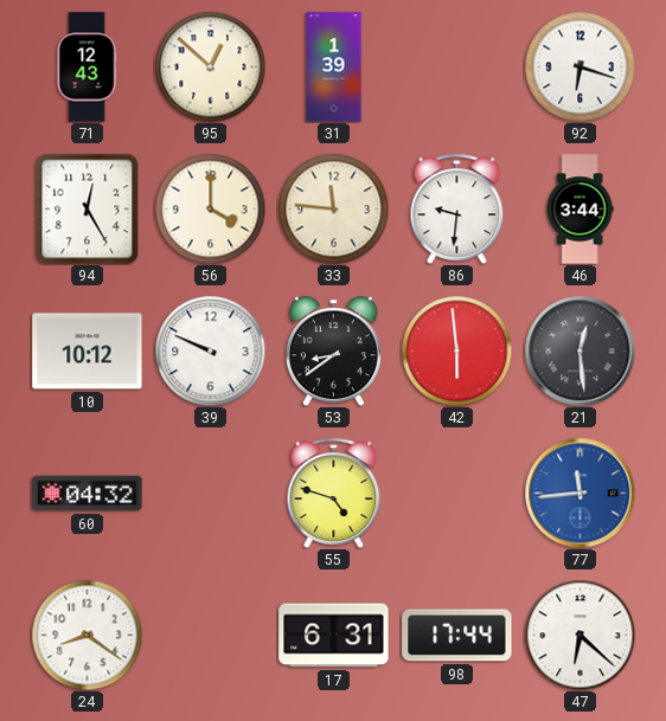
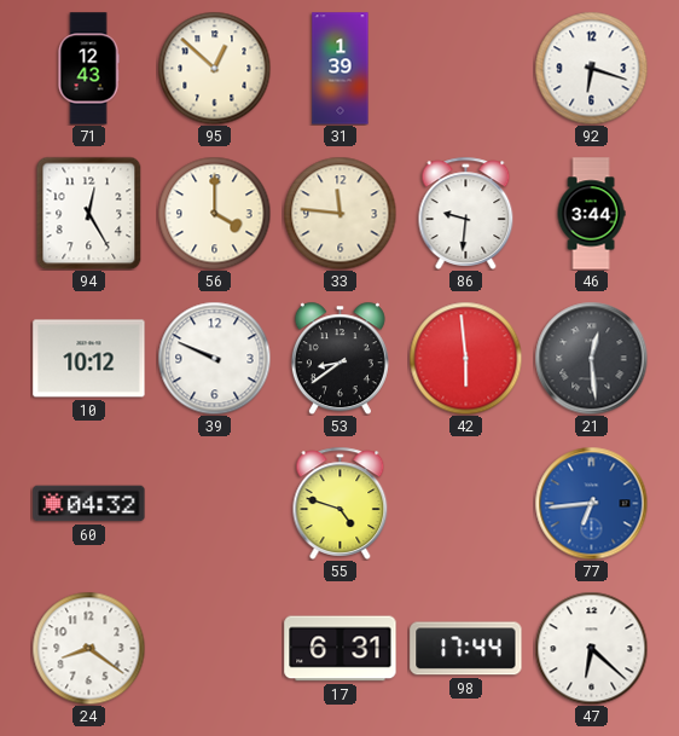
77: 11:44 -> 6:44
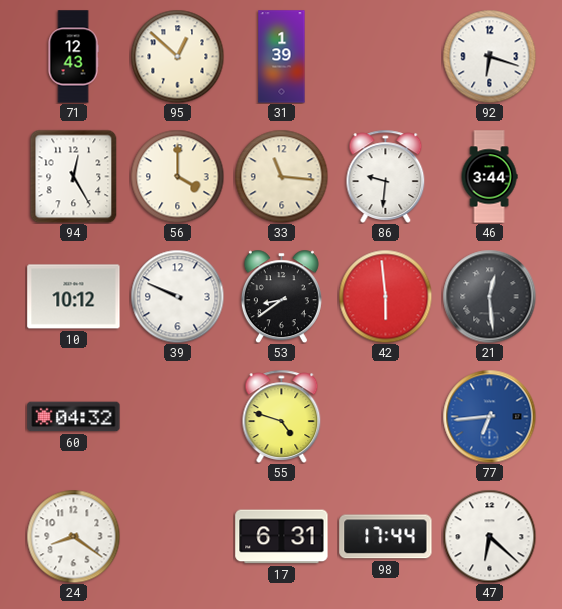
33: 11:46 -> 11:16
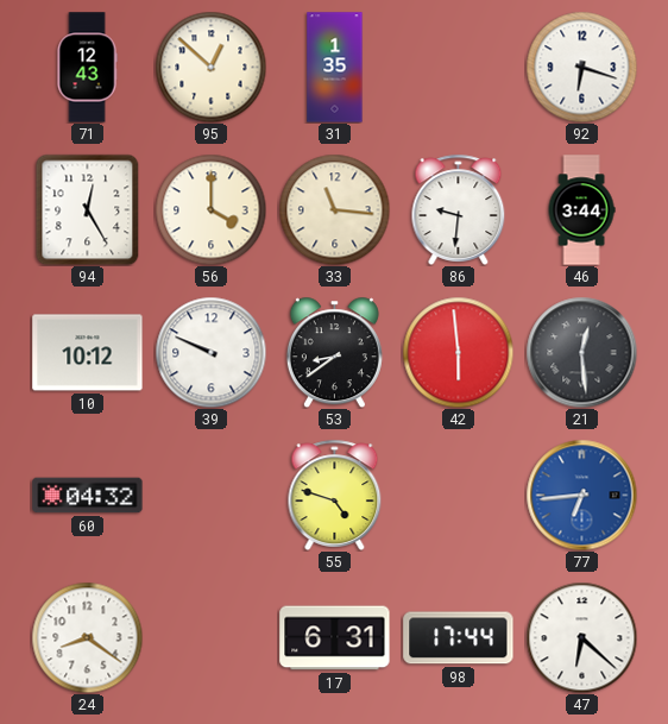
31: 1:39 -> 1:35
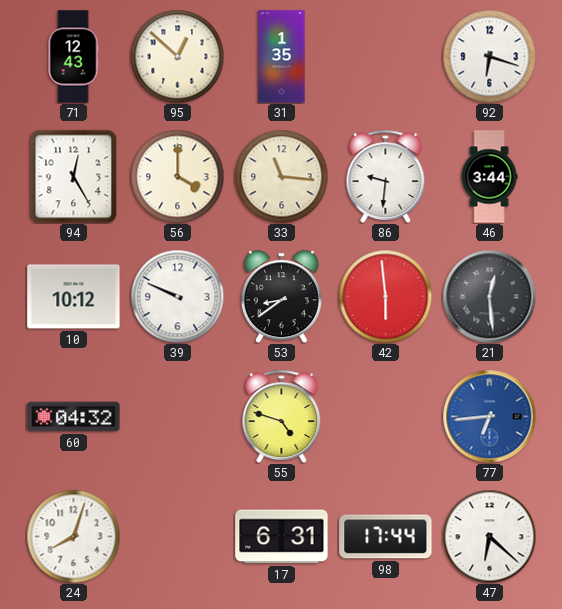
24: 8:21 -> 8:03
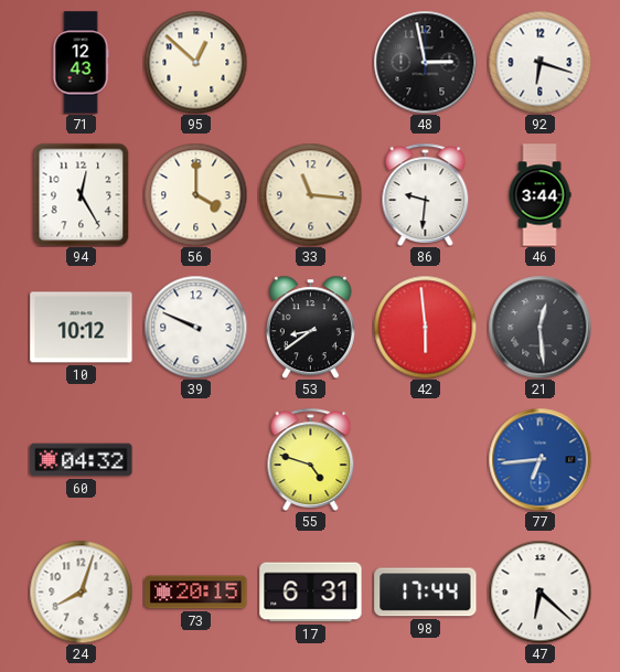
31: 1:35 -> none
48: none -> 2:58
73: none -> 20:15
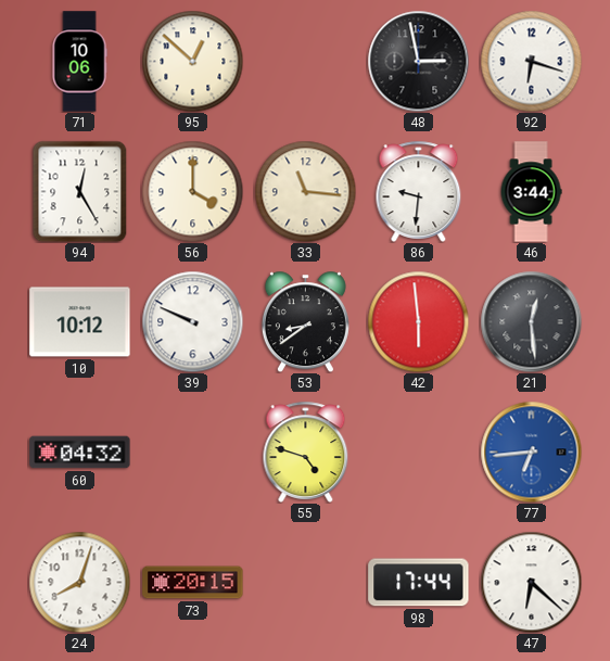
71: 12:43 -> 10:06
17: 6:31 -> none
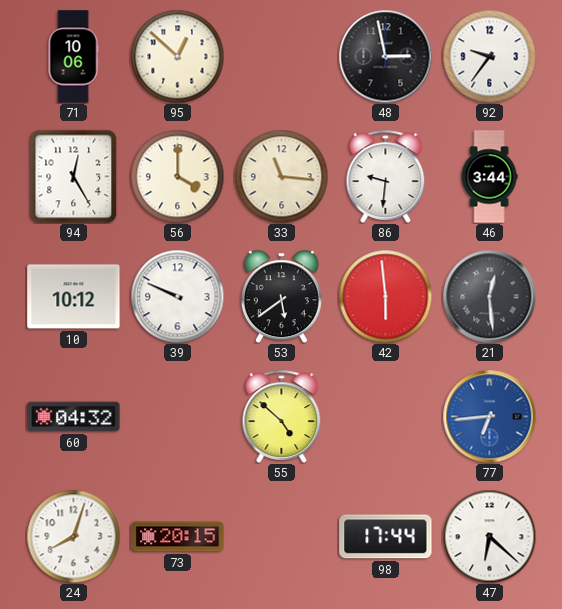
92: 6:18 -> 9:36
53: 8:39 -> 5:39
55: 4:48 -> 4:52
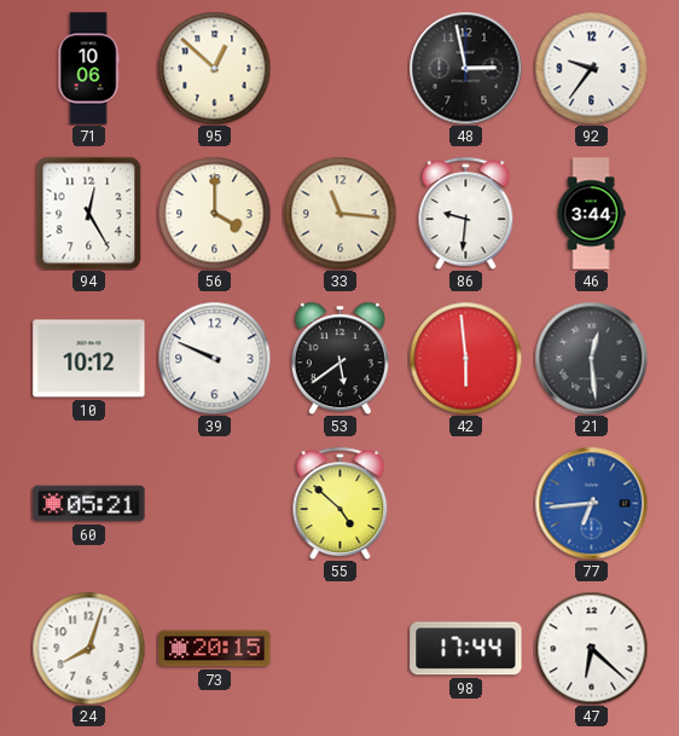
60: 04:32 -> 05:21
